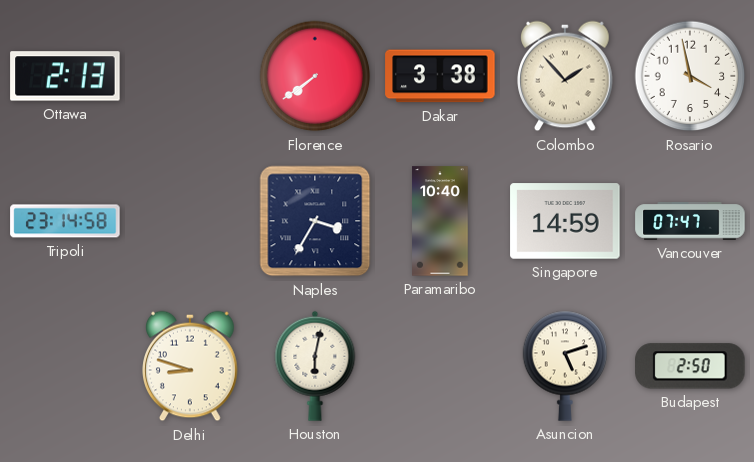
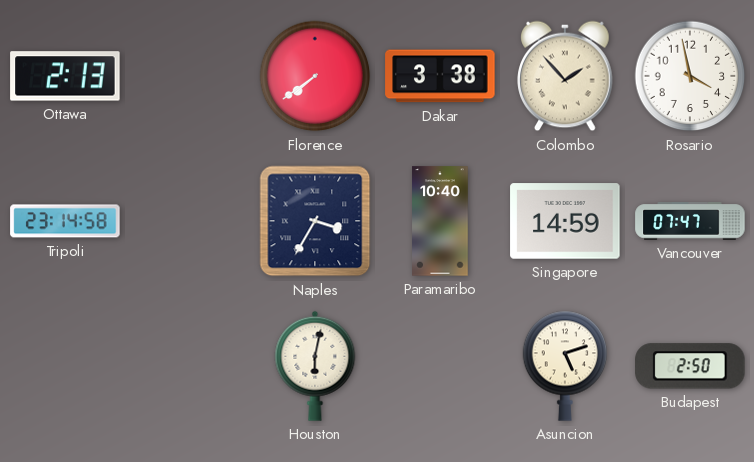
Delhi: 8:48 -> none
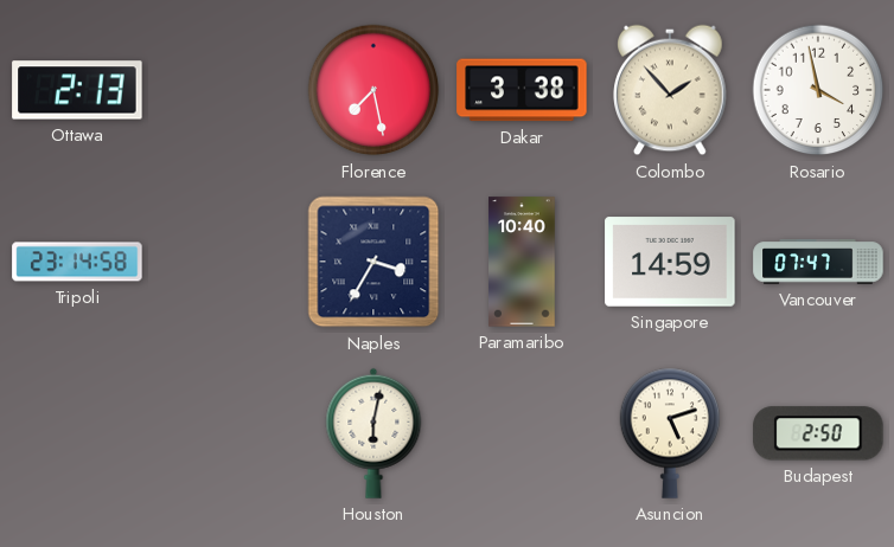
Florence: 7:39 -> 7:28
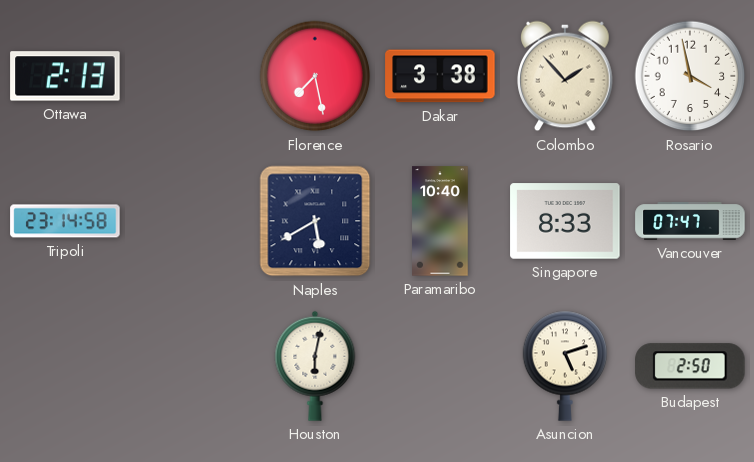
Naples: 3:35 -> 5:40
Singapore: 14:59 -> 8:33
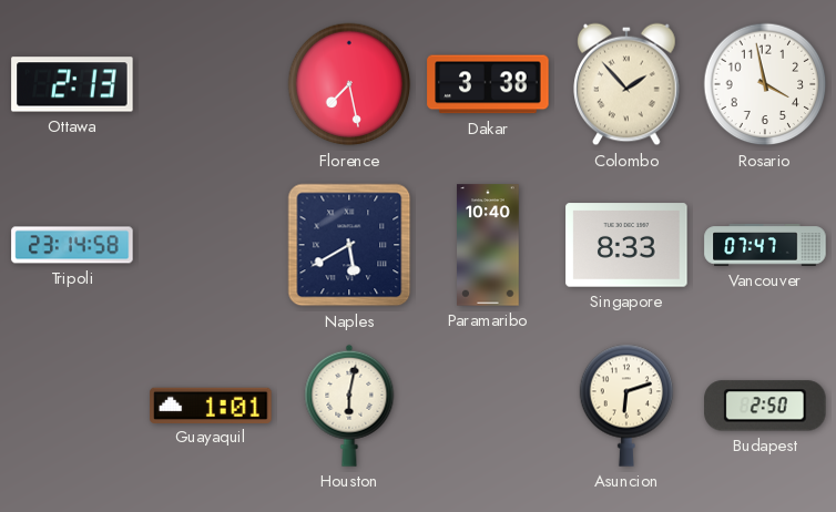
Guayaquil: none -> 1:01
Asuncion: 5:12 -> 6:12
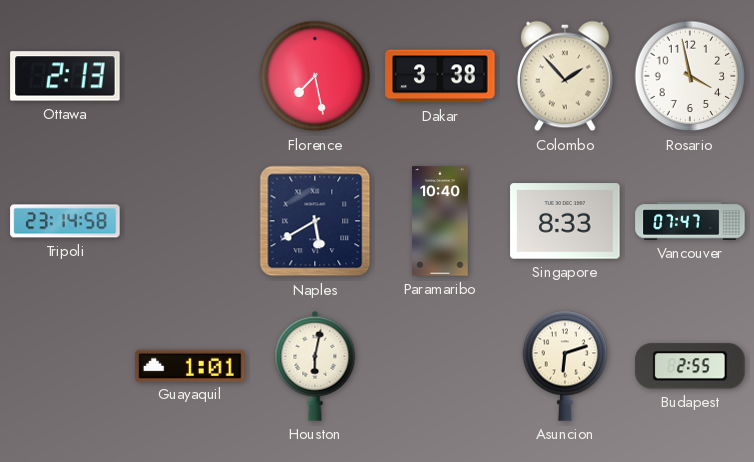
Budapest: 2:50 -> 2:55
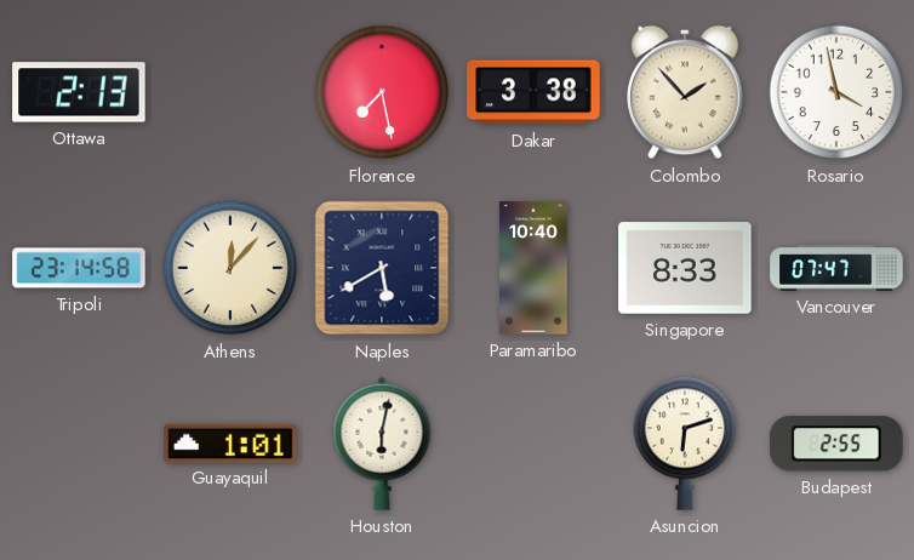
Athens: none -> 12:07
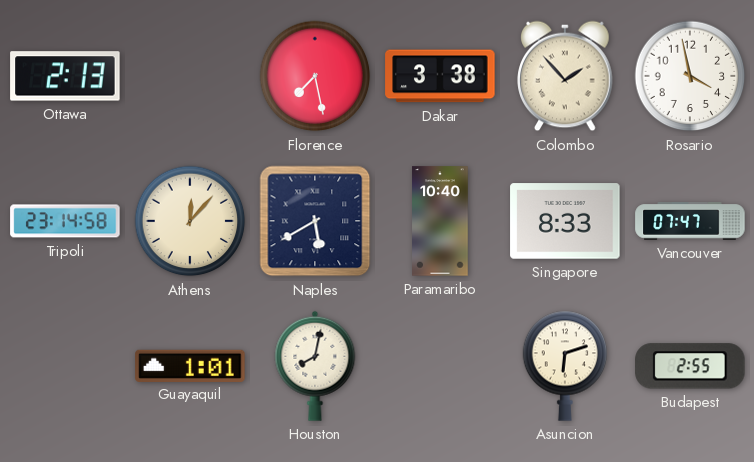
Houston: 6:02 -> 8:02
